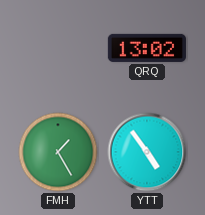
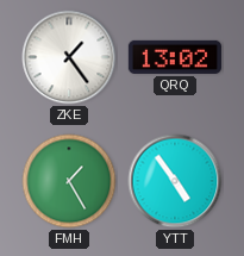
ZKE: none -> 1:24
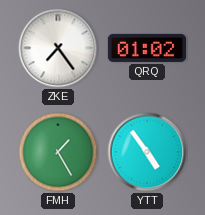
ZKE: 1:24 -> 7:24
QRQ: 13:02 -> 01:02
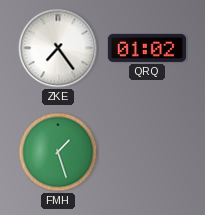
FMH: 1:25 -> 1:27
YTT: 4:54 -> none
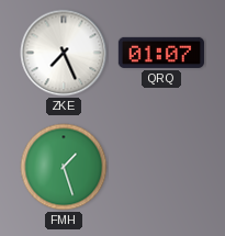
ZKE: 7:24 -> 7:26
QRQ: 01:02 -> 01:07
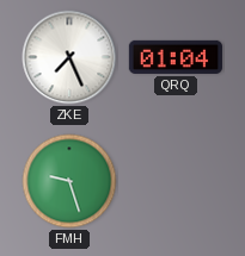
QRQ: 01:07 -> 01:04
FMH: 1:27 -> 9:27
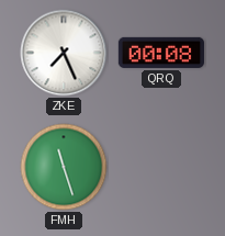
QRQ: 01:04 -> 00:08
FMH: 9:27 -> 11:27
